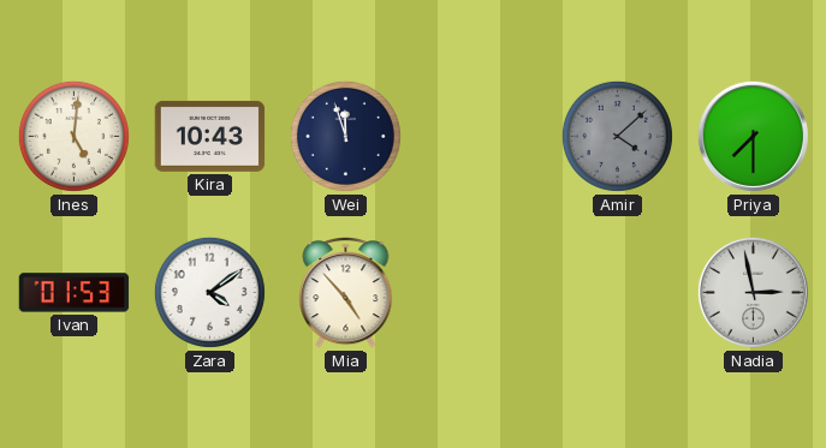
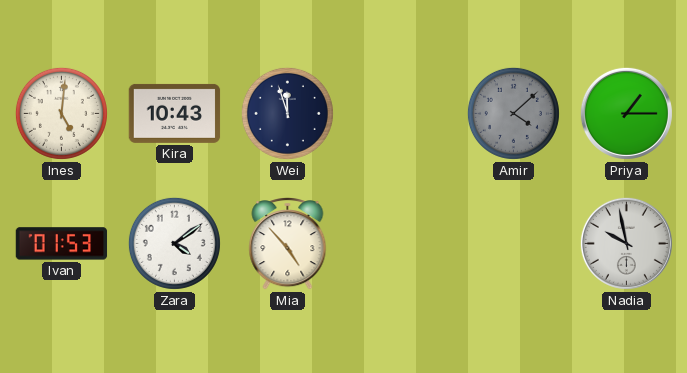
Priya: 7:30 -> 1:15
Nadia: 2:58 -> 9:58
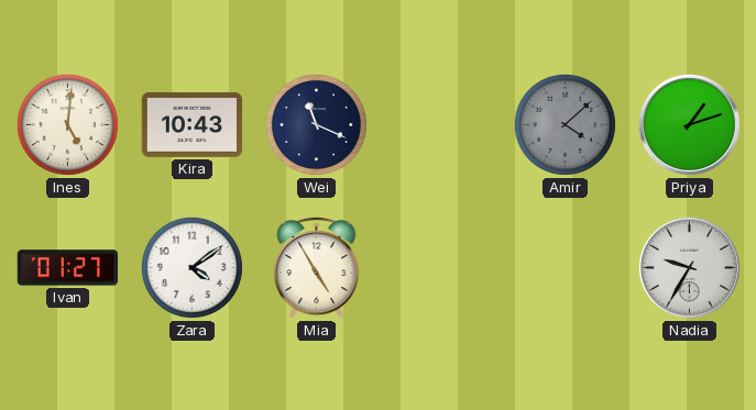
Wei: 11:57 -> 11:19
Priya: 1:15 -> 1:12
Ivan: 01:53 -> 01:27
Mia: 4:53 -> 4:55
Nadia: 9:58 -> 9:35
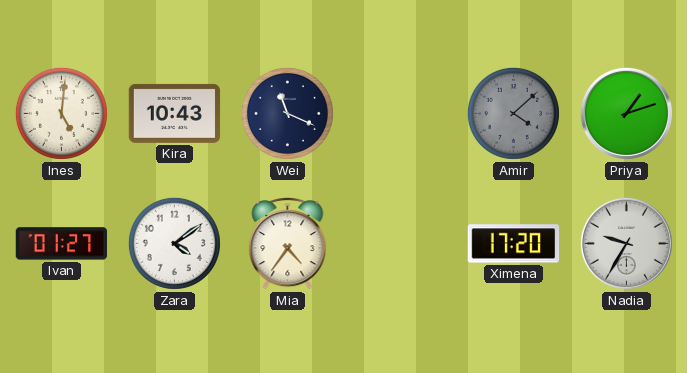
Mia: 4:55 -> 4:36
Ximena: none -> 17:20
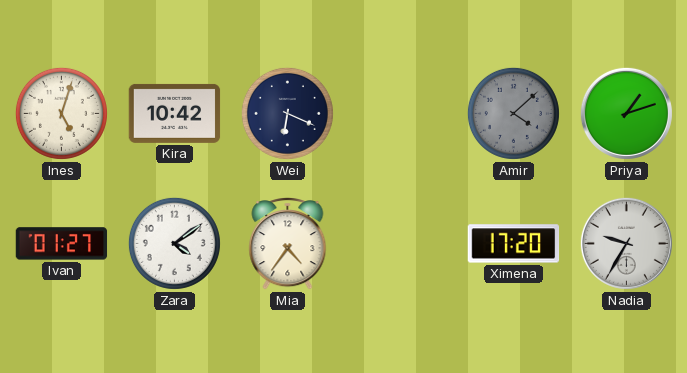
Ines: 5:01 -> 5:03
Kira: 10:43 -> 10:42
Wei: 11:19 -> 6:19
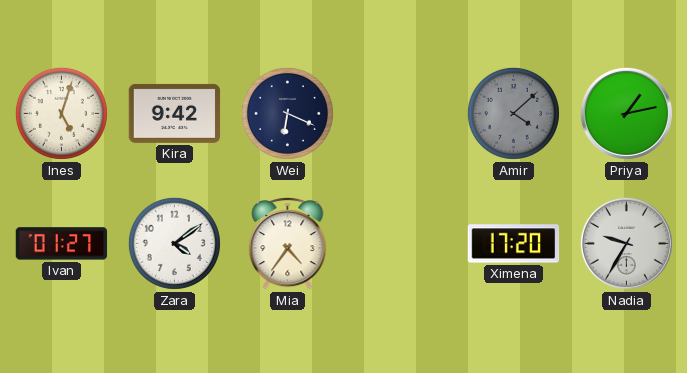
Kira: 10:42 -> 9:42
Priya: 1:12 -> 1:13
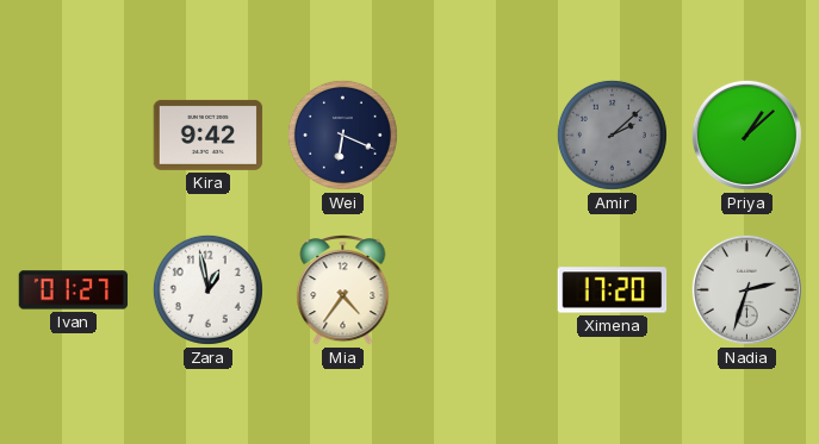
Ines: 5:03 -> none
Amir: 4:08 -> 2:08
Priya: 1:13 -> 1:08
Zara: 4:09 -> 12:58
Nadia: 9:35 -> 2:33
